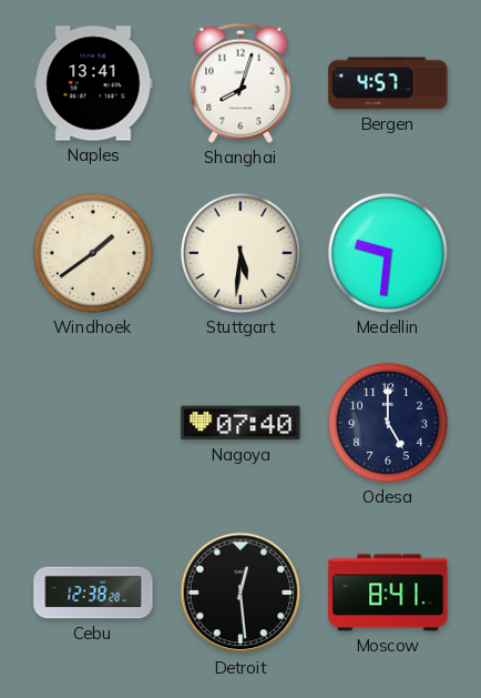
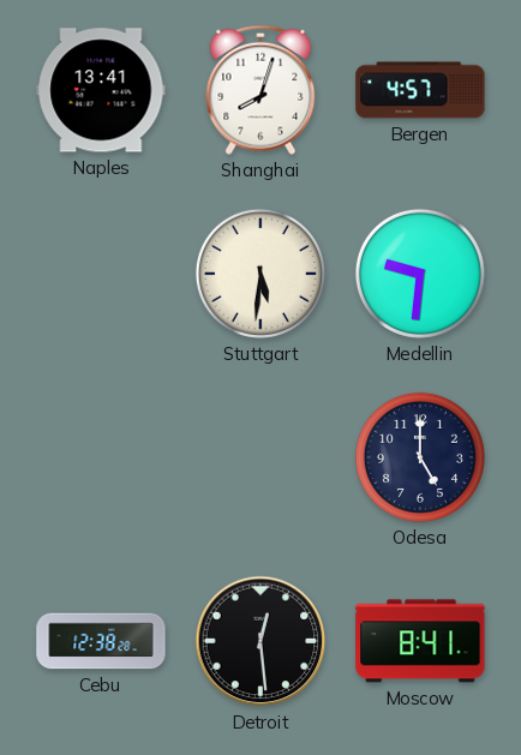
Windhoek: 1:39 -> none
Nagoya: 07:40 -> none
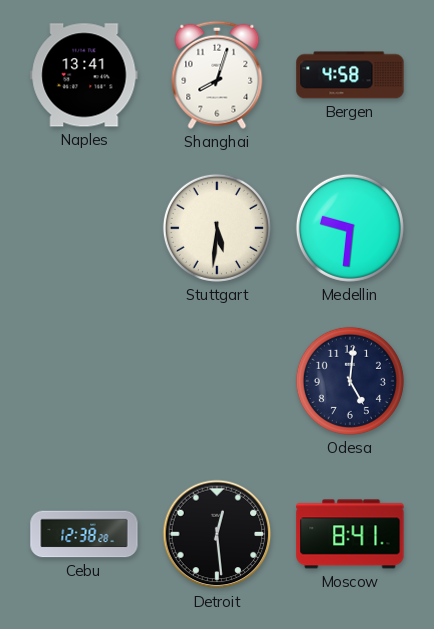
Bergen: 4:57 -> 4:58
Odesa: 5:00 -> 5:01
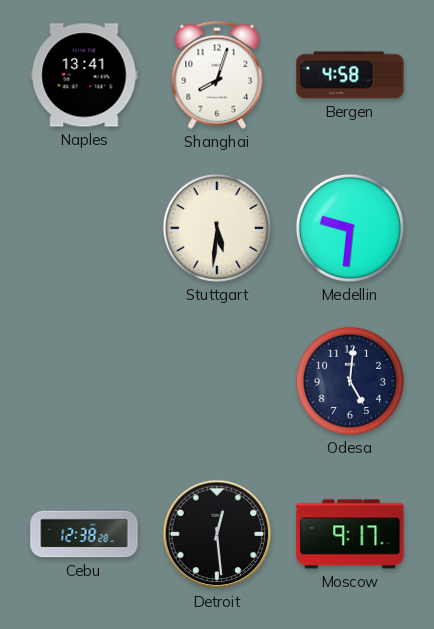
Moscow: 8:41 -> 9:17
